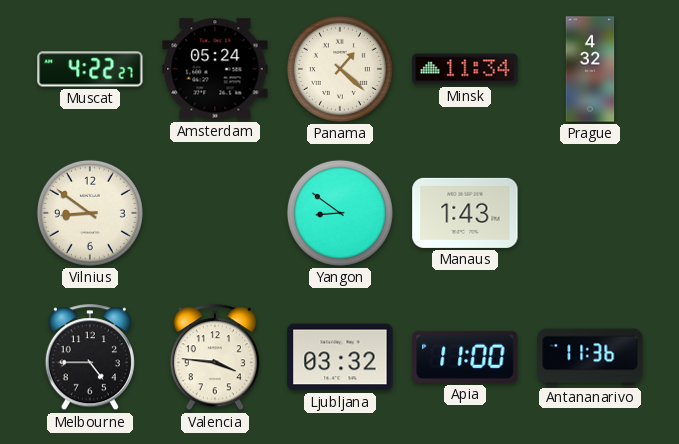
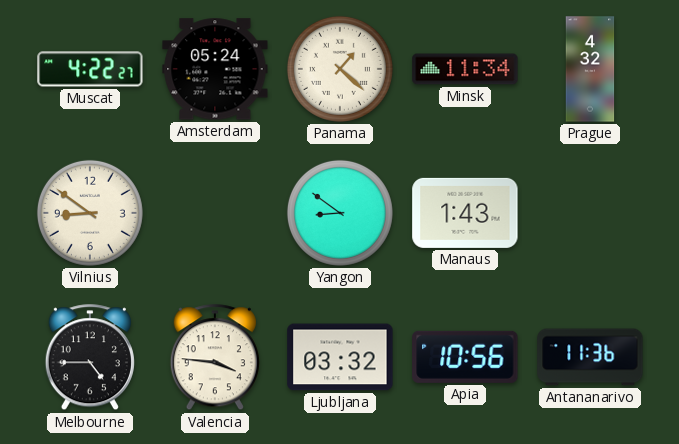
Apia: 11:00 -> 10:56
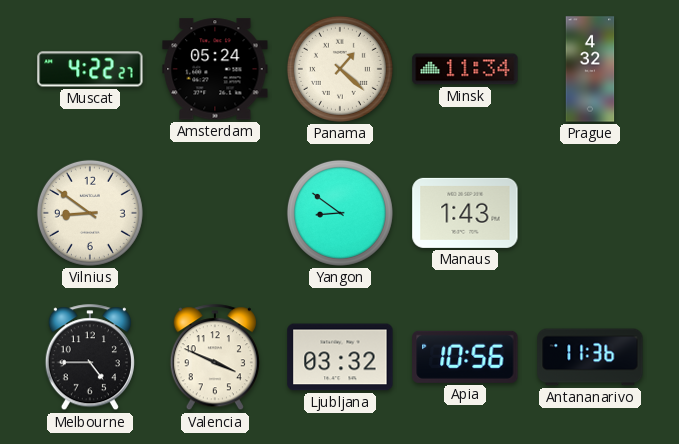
Valencia: 3:46 -> 3:49
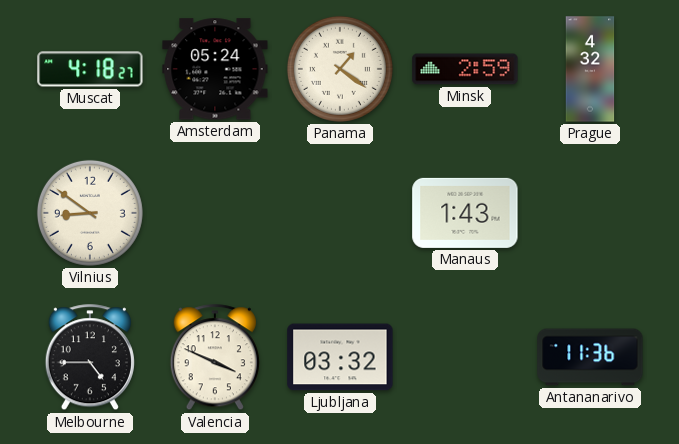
Muscat: 4:22 -> 4:18
Panama: 1:22 -> 1:21
Minsk: 11:34 -> 2:59
Yangon: 8:51 -> none
Apia: 10:56 -> none
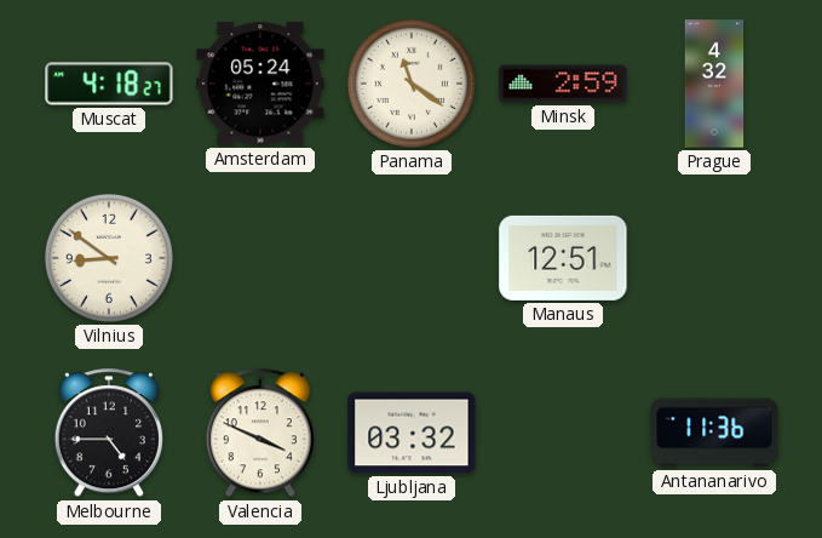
Panama: 1:21 -> 11:21
Manaus: 1:43 -> 12:51
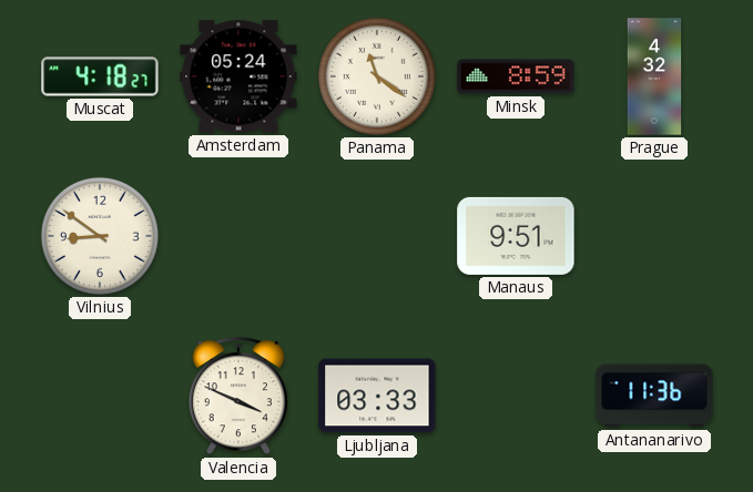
Minsk: 2:59 -> 8:59
Manaus: 12:51 -> 9:51
Melbourne: 4:45 -> none
Ljubljana: 03:32 -> 03:33
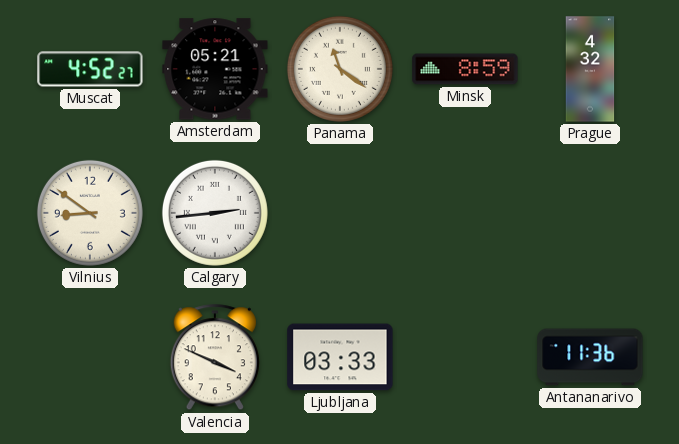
Muscat: 4:18 -> 4:52
Amsterdam: 05:24 -> 05:21
Calgary: none -> 2:44
Manaus: 9:51 -> none
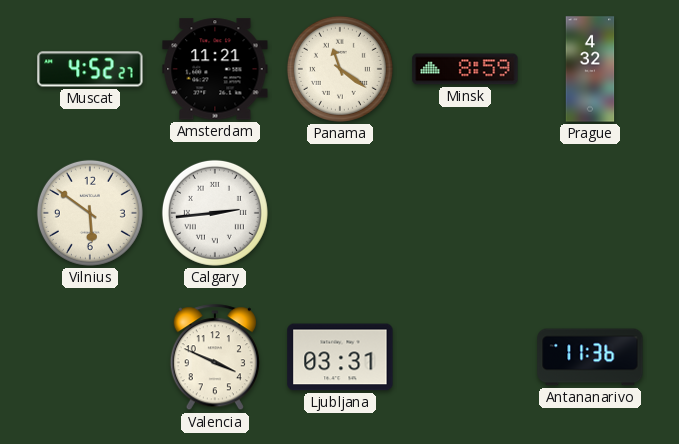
Amsterdam: 05:21 -> 11:21
Vilnius: 8:51 -> 5:51
Ljubljana: 03:33 -> 03:31
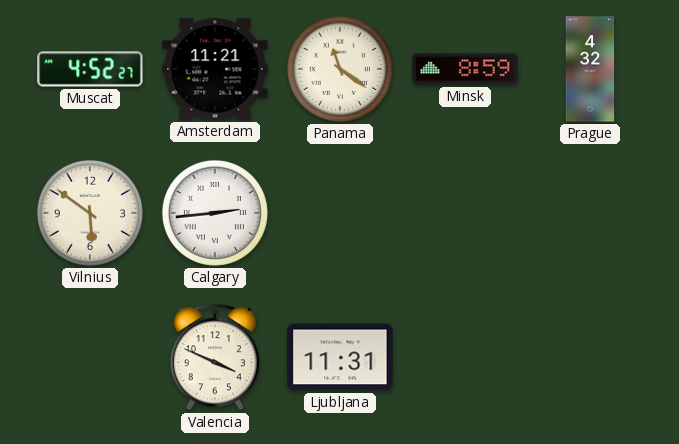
Ljubljana: 03:31 -> 11:31
Antananarivo: 11:36 -> none
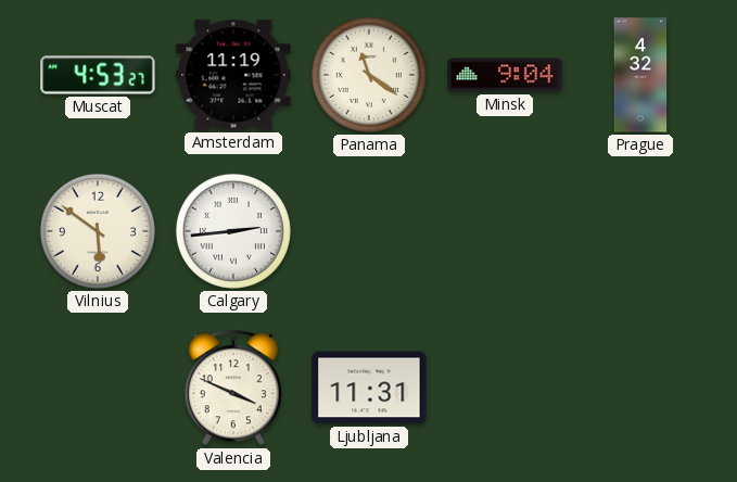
Muscat: 4:52 -> 4:53
Amsterdam: 11:21 -> 11:19
Minsk: 8:59 -> 9:04
